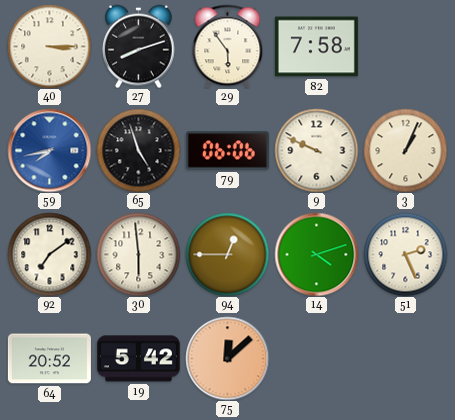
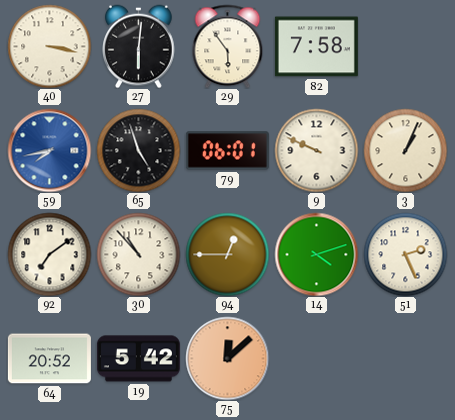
40: 3:15 -> 3:17
27: 8:12 -> 6:01
79: 06:06 -> 06:01
30: 5:59 -> 10:53
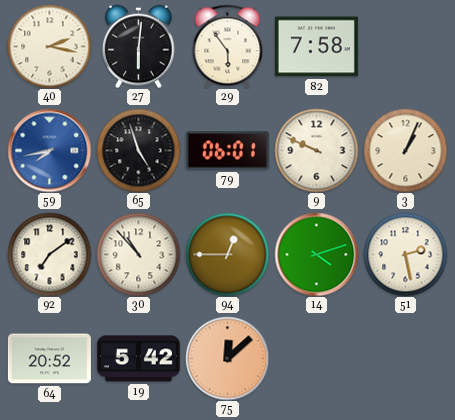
40: 3:17 -> 2:17
51: 2:26 -> 2:28
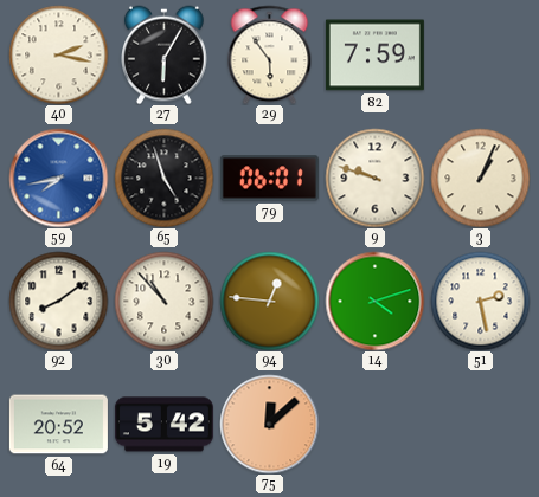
27: 6:01 -> 6:05
82: 7:58 -> 7:59
9: 9:49 -> 9:48
92: 7:09 -> 8:09
94: 12:45 -> 12:46
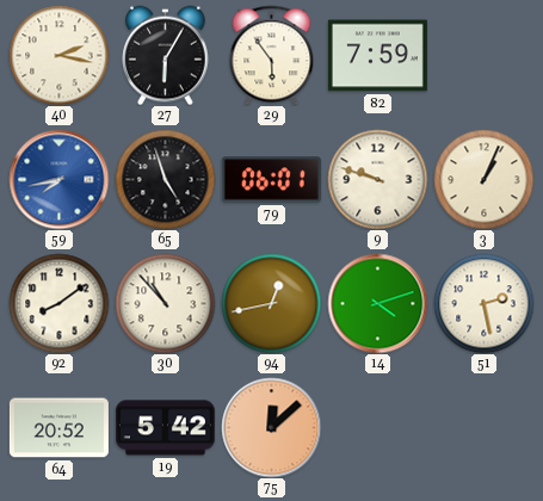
94: 12:46 -> 12:43
